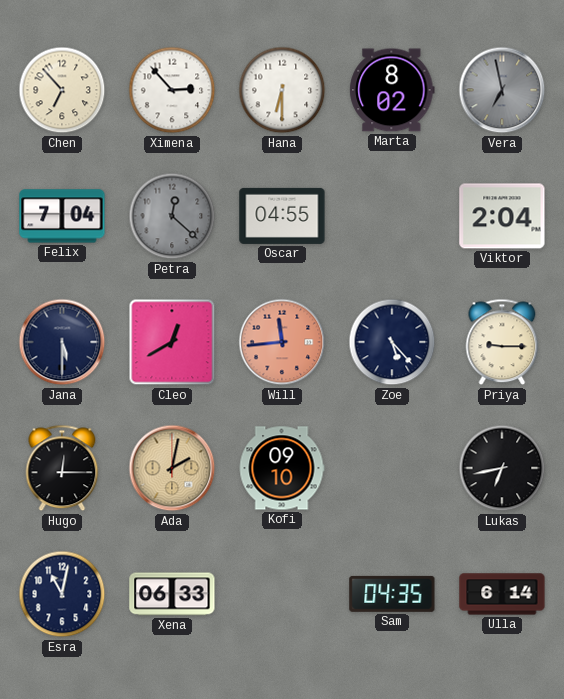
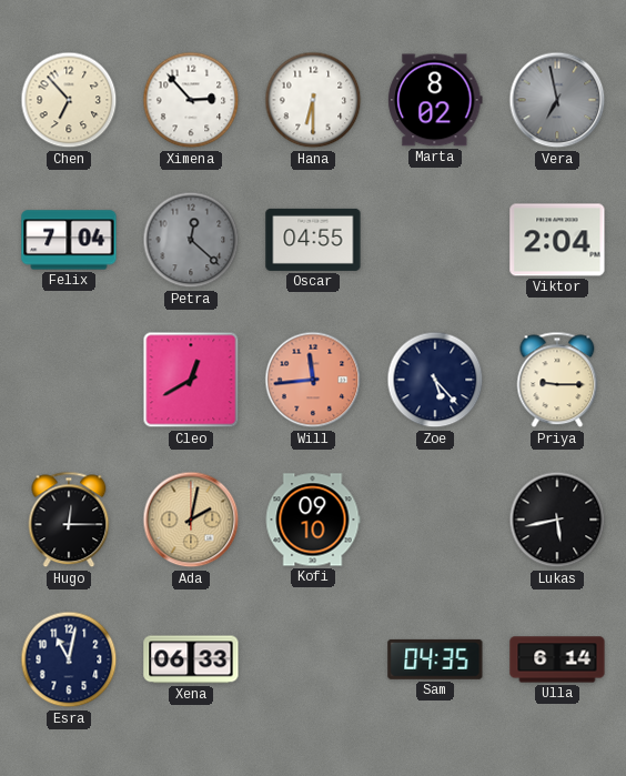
Jana: 5:30 -> none
Lukas: 6:43 -> 5:43
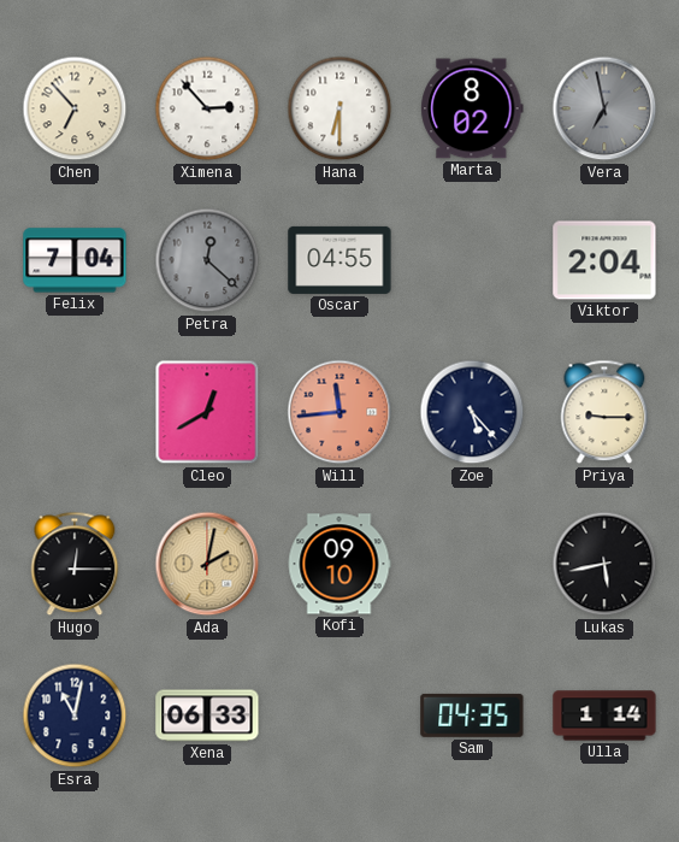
Ulla: 6:14 -> 1:14
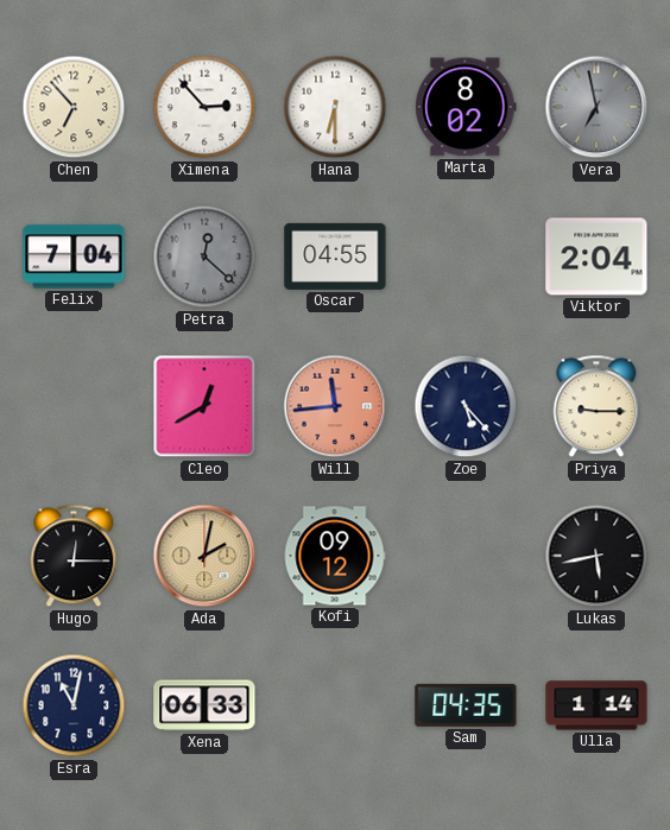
Kofi: 09:10 -> 09:12
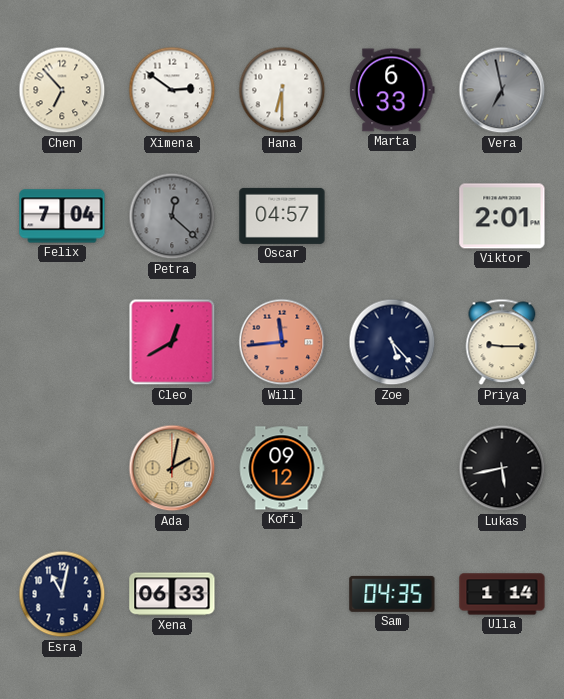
Ximena: 2:53 -> 2:51
Marta: 8:02 -> 6:33
Oscar: 04:55 -> 04:57
Viktor: 2:04 -> 2:01
Hugo: 12:15 -> none
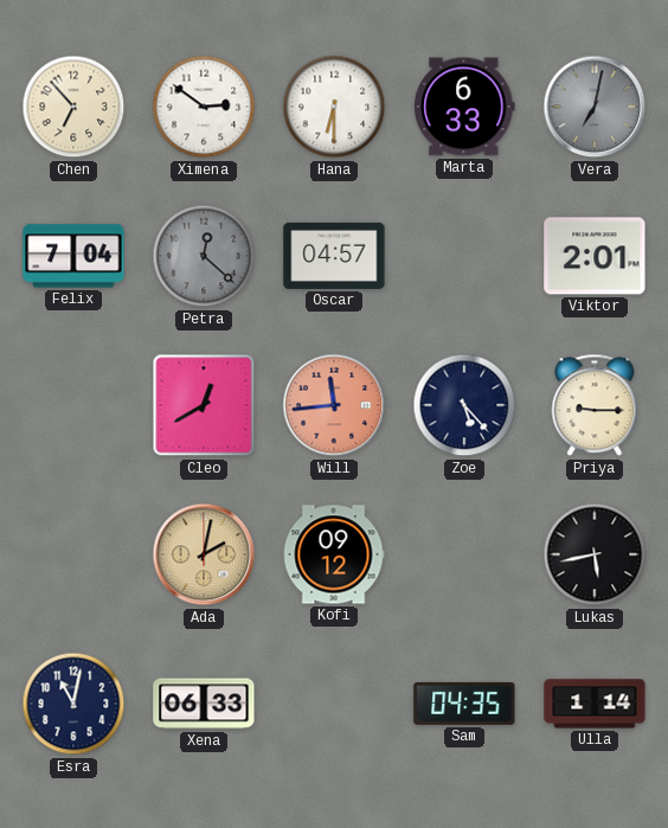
Vera: 6:58 -> 7:02
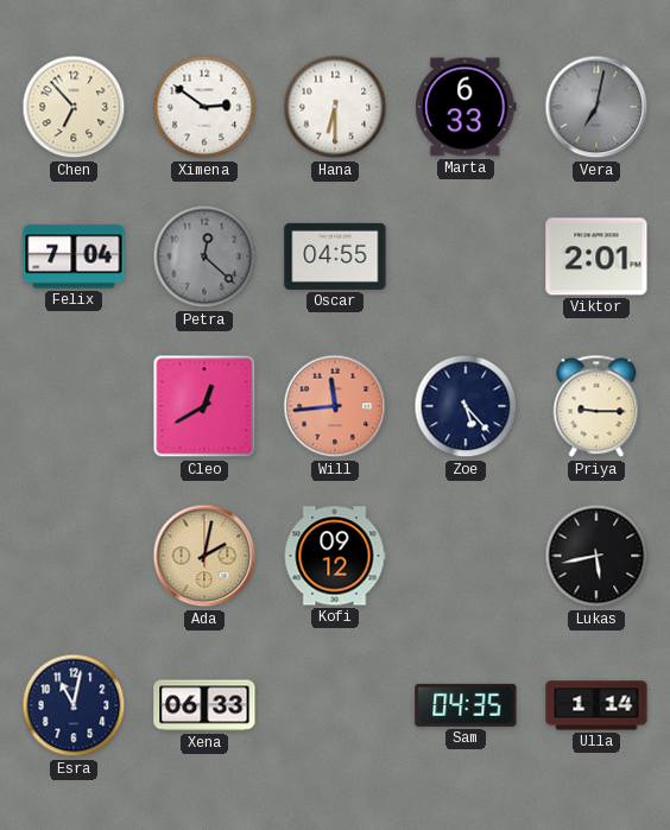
Oscar: 04:57 -> 04:55
